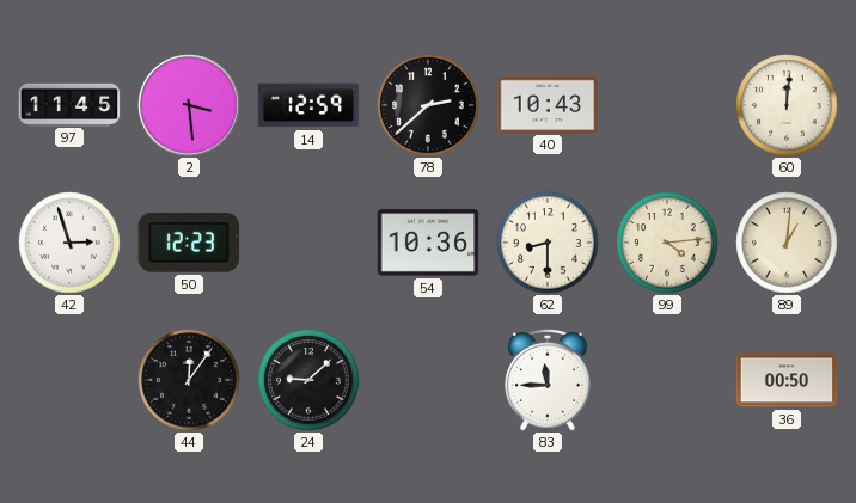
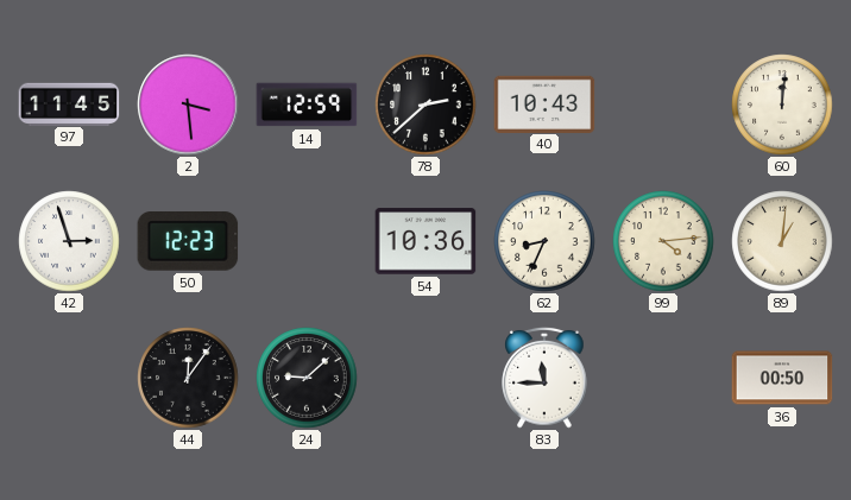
62: 8:30 -> 8:34
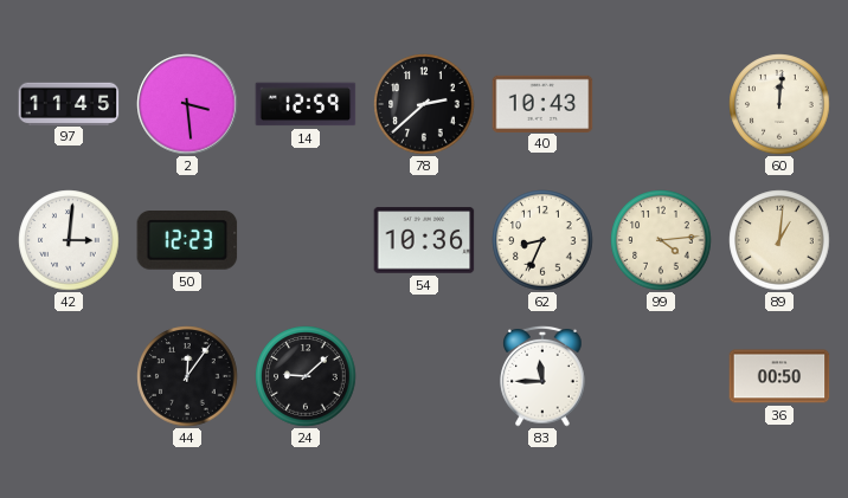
42: 2:57 -> 3:01
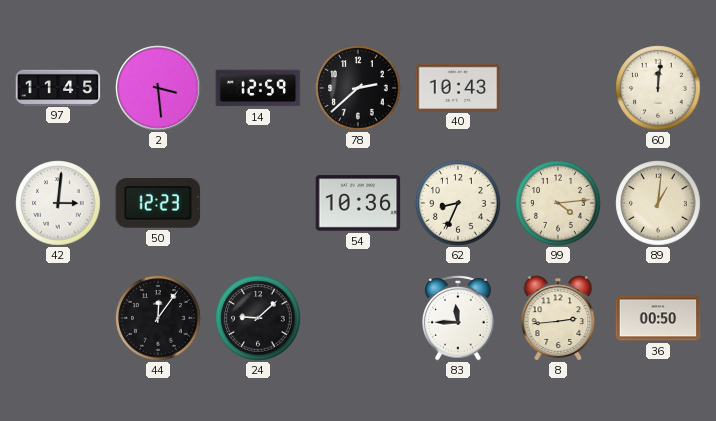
8: none -> 2:44
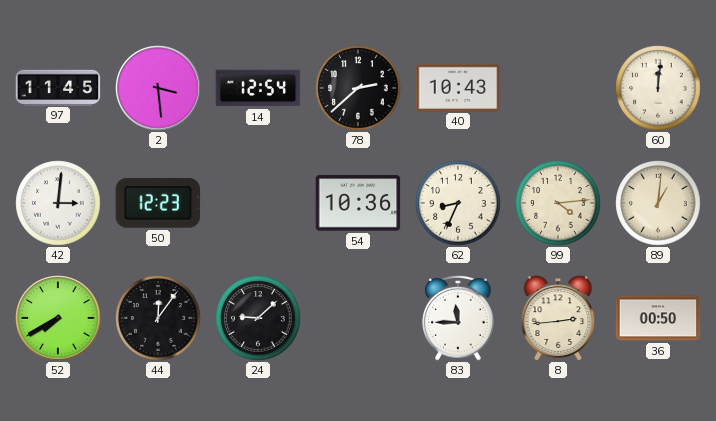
14: 12:59 -> 12:54
52: none -> 7:40
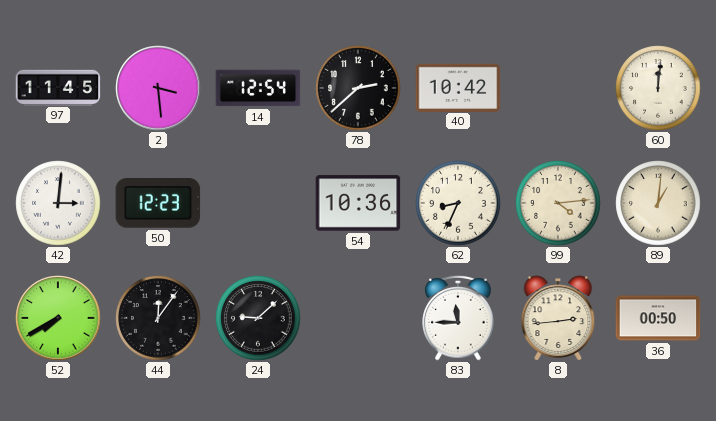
40: 10:43 -> 10:42
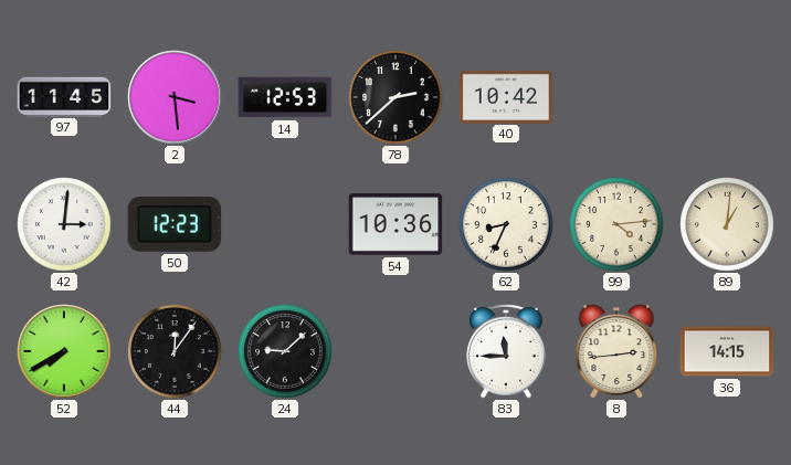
14: 12:54 -> 12:53
60: 12:01 -> none
36: 00:50 -> 14:15
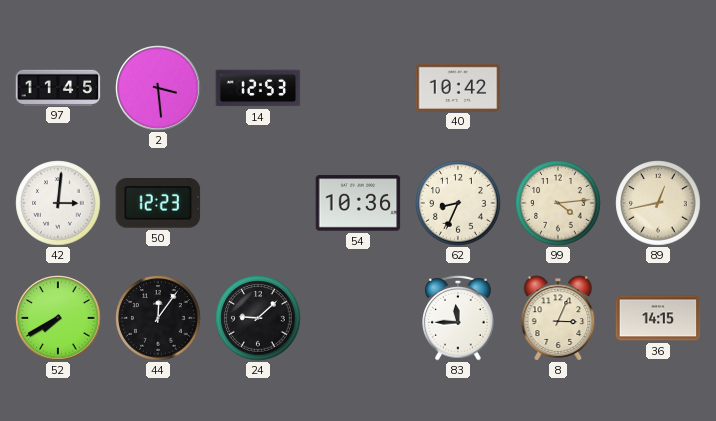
78: 2:38 -> none
89: 1:01 -> 12:43
8: 2:44 -> 3:04
